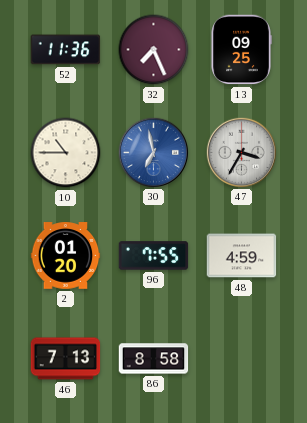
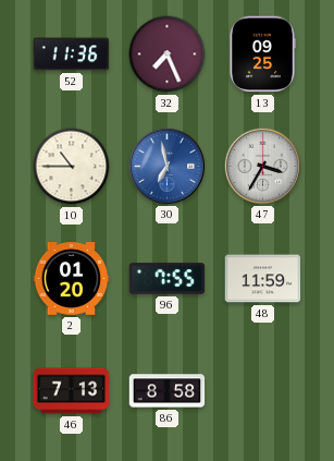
48: 4:59 -> 11:59
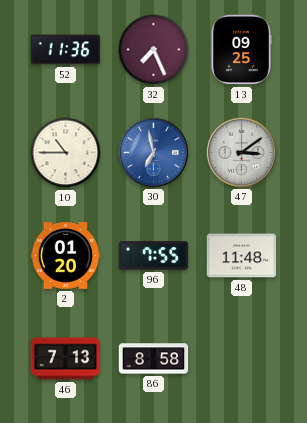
47: 3:35 -> 3:09
48: 11:59 -> 11:48
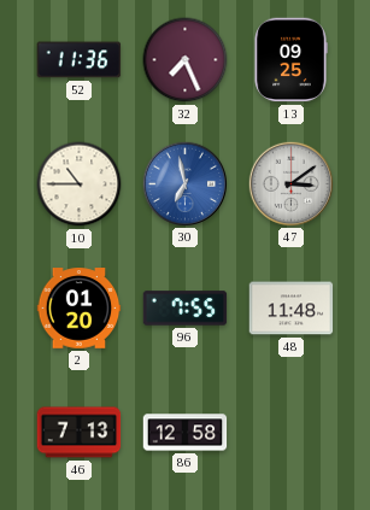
86: 8:58 -> 12:58
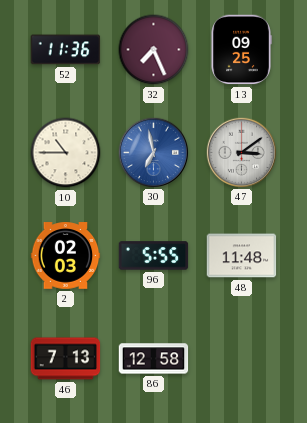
2: 01:20 -> 02:03
96: 7:55 -> 5:55
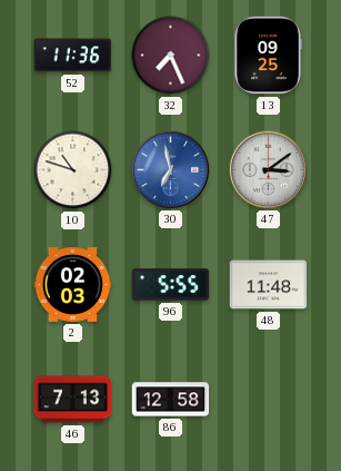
10: 10:45 -> 10:48
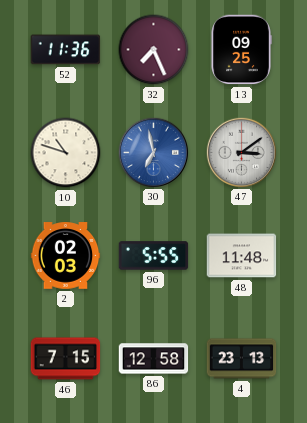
46: 7:13 -> 7:15
4: none -> 23:13
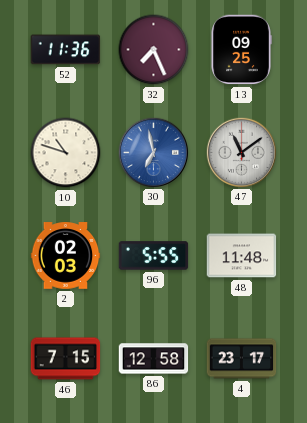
47: 3:09 -> 11:09
4: 23:13 -> 23:17
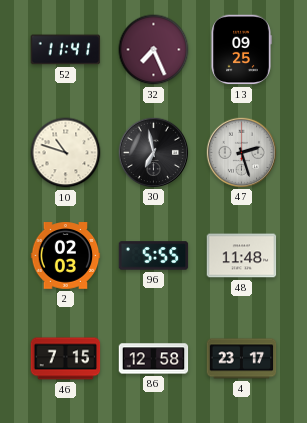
52: 11:36 -> 11:41
30 dial: blue -> black
47: 11:09 -> 2:27
